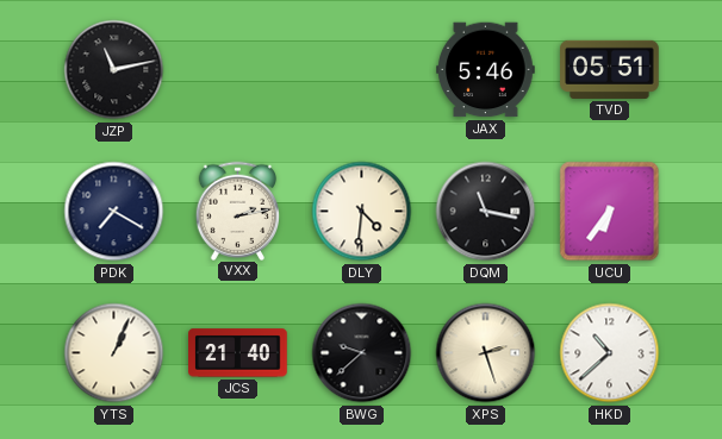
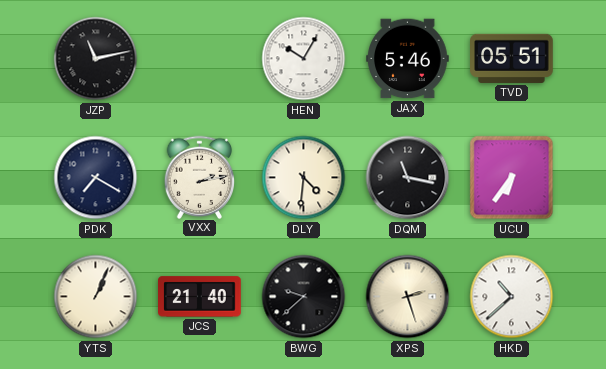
HEN: none -> 10:05
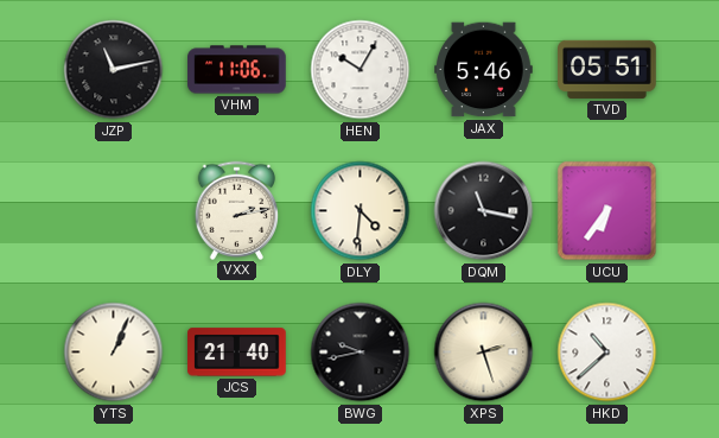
VHM: none -> 11:06
PDK: 7:20 -> none
BWG: 9:38 -> 9:43
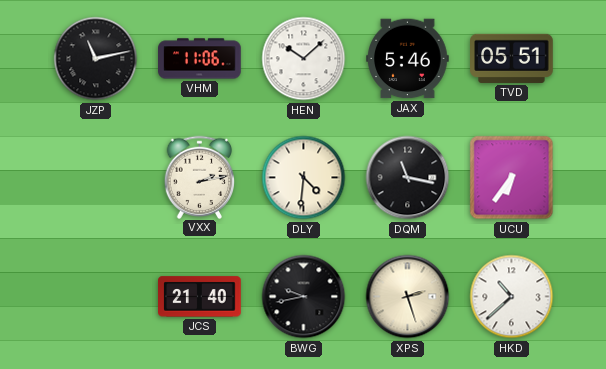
HEN: 10:05 -> 10:08
YTS: 1:04 -> none
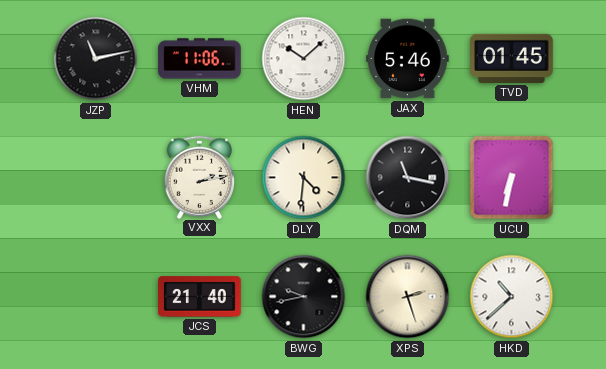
TVD: 05:51 -> 01:45
UCU: 6:36 -> 6:32
